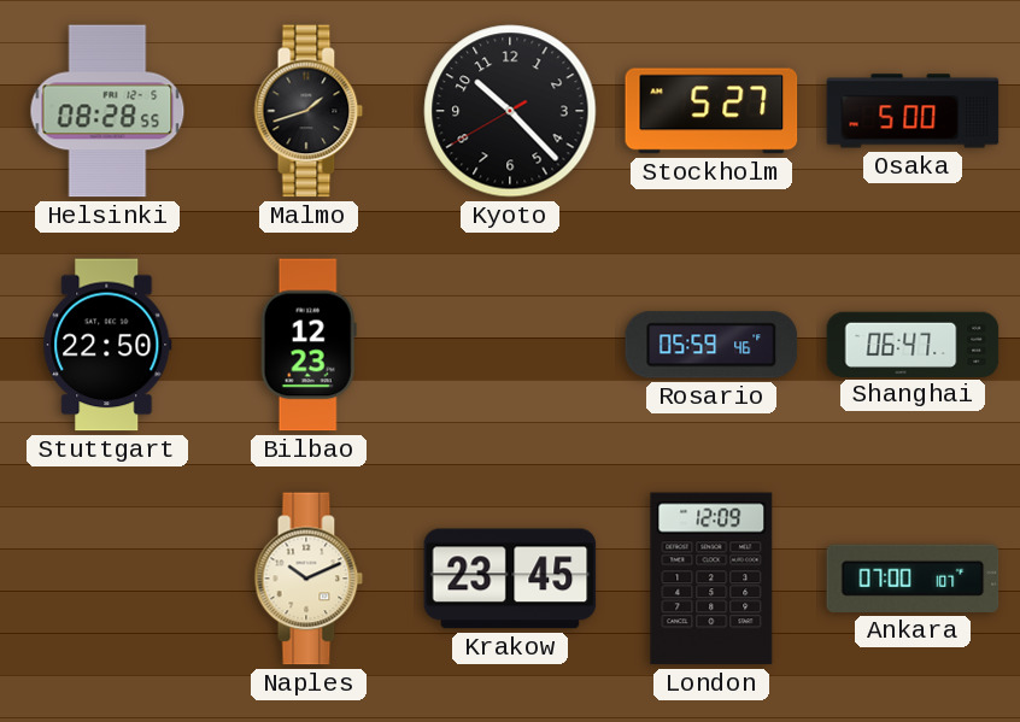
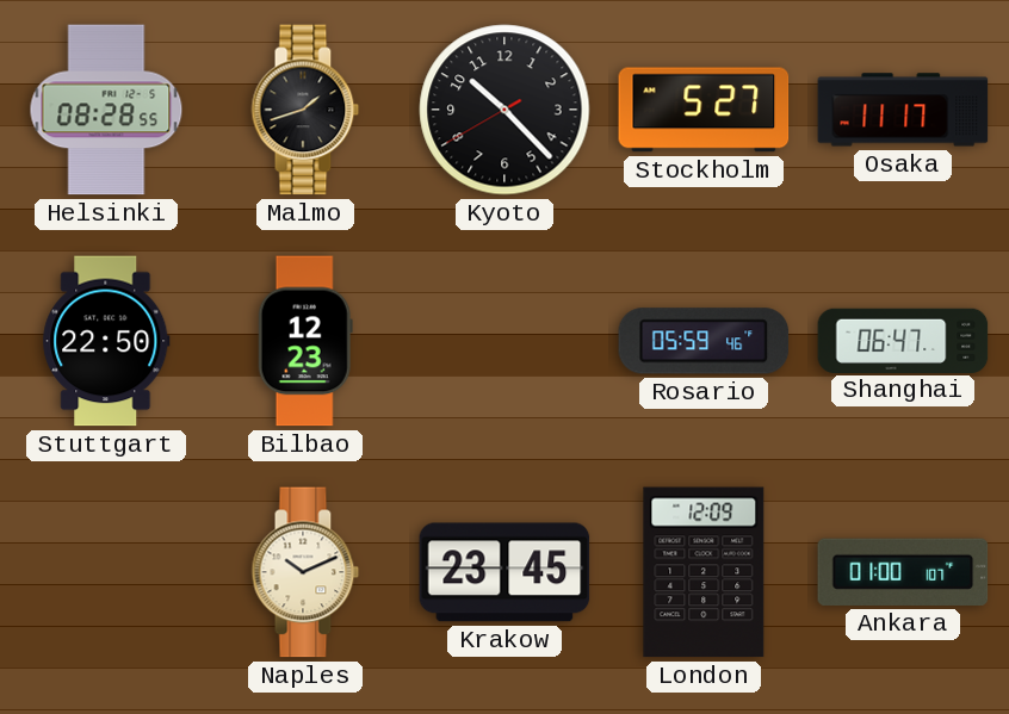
Osaka: 5:00 -> 11:17
Ankara: 07:00 -> 01:00
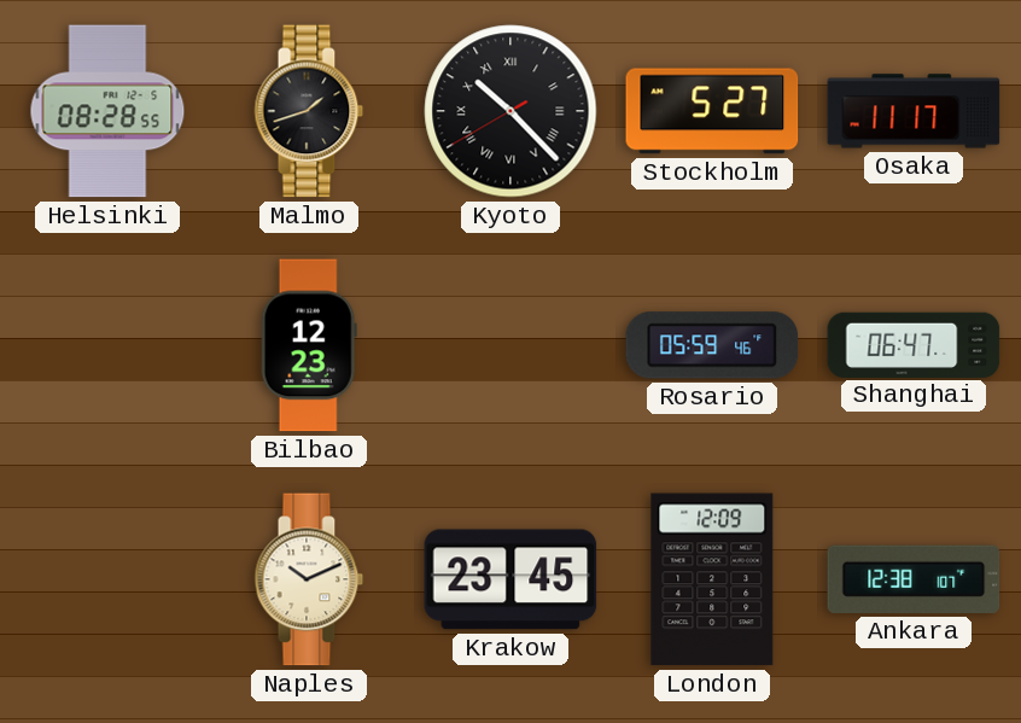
Kyoto numerals: Arabic -> Roman
Stuttgart: 22:50 -> none
Ankara: 01:00 -> 12:38
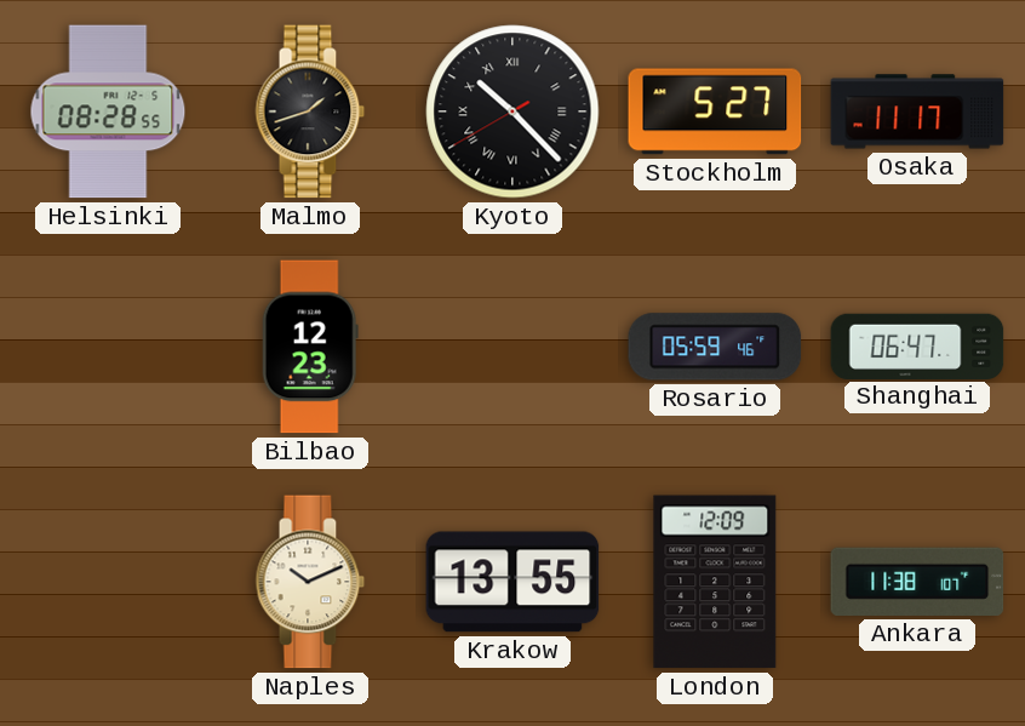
Krakow: 23:45 -> 13:55
Ankara: 12:38 -> 11:38
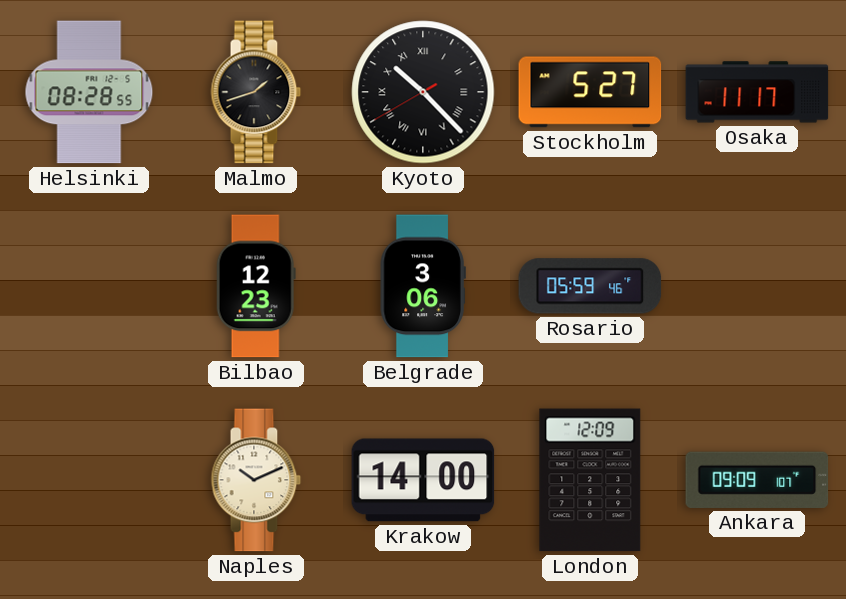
Belgrade: none -> 3:06
Shanghai: 06:47 -> none
Krakow: 13:55 -> 14:00
Ankara: 11:38 -> 09:09
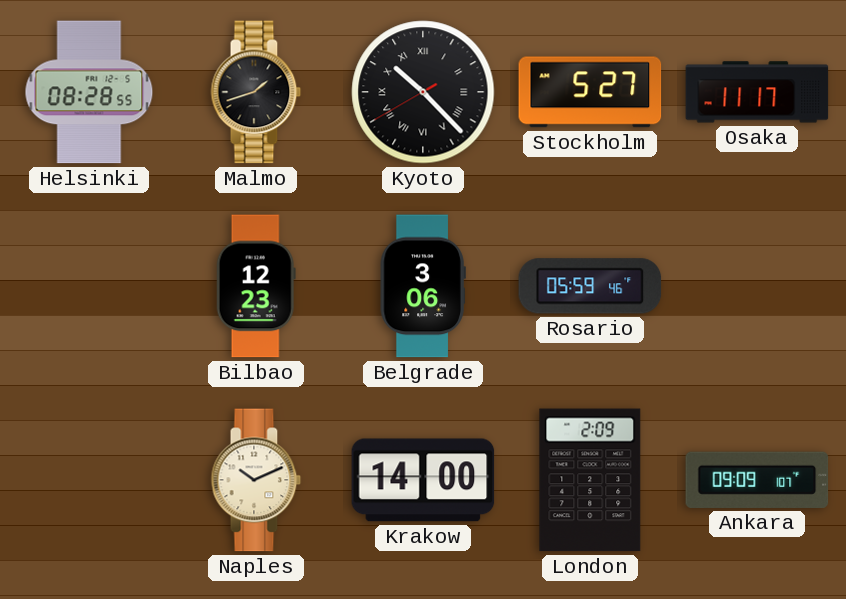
London: 12:09 -> 2:09
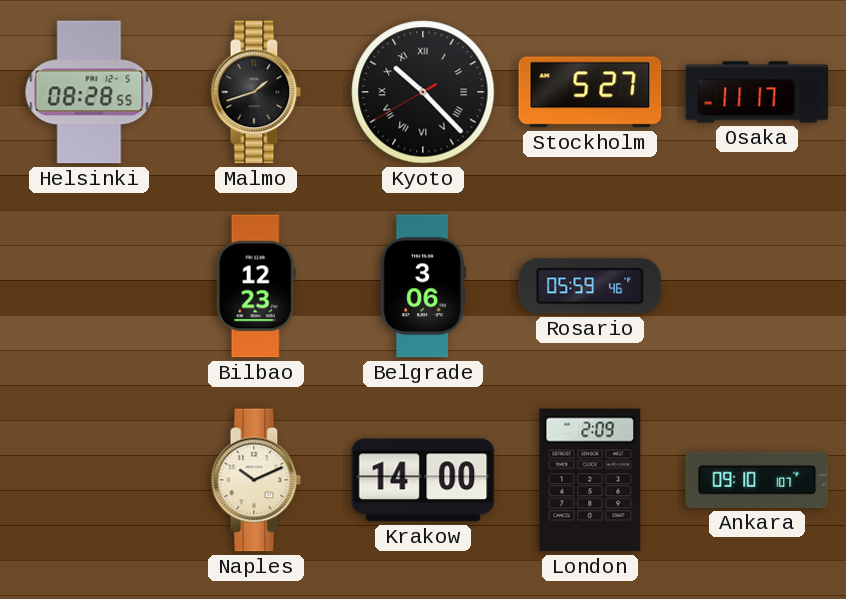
Ankara: 09:09 -> 09:10
